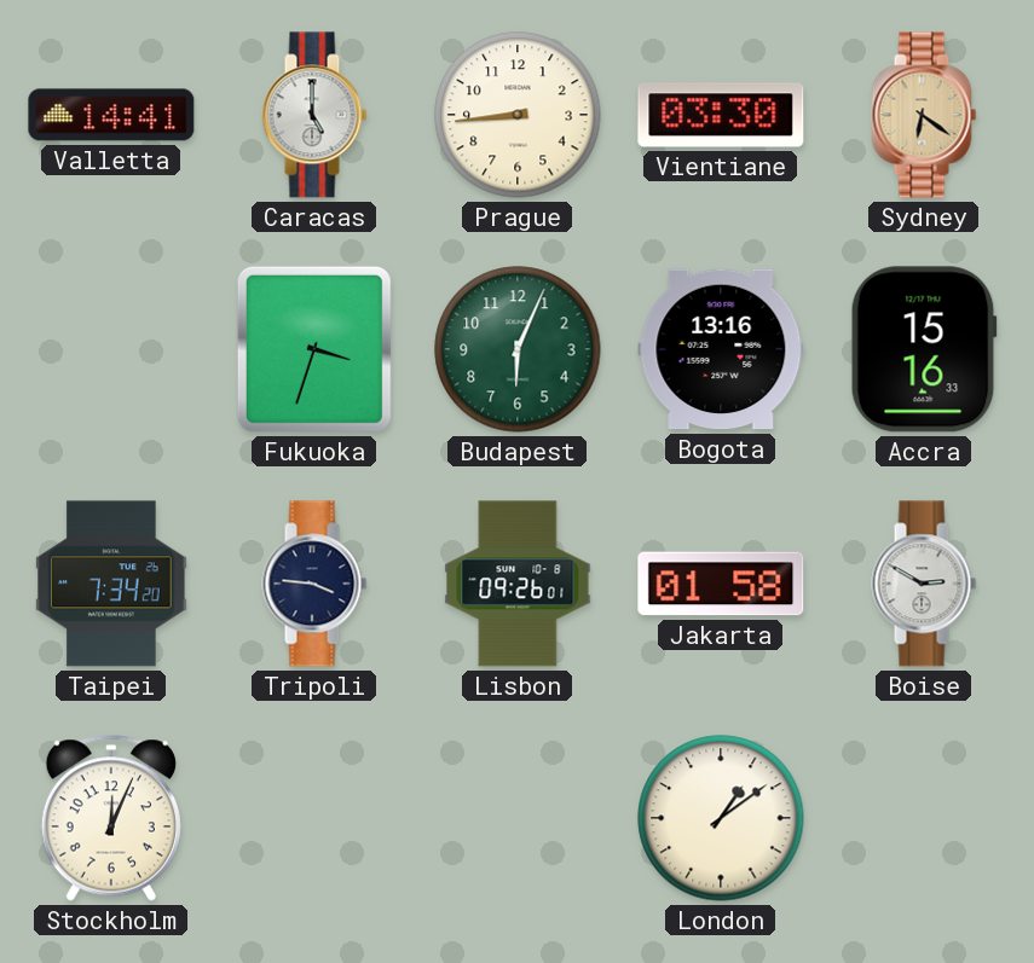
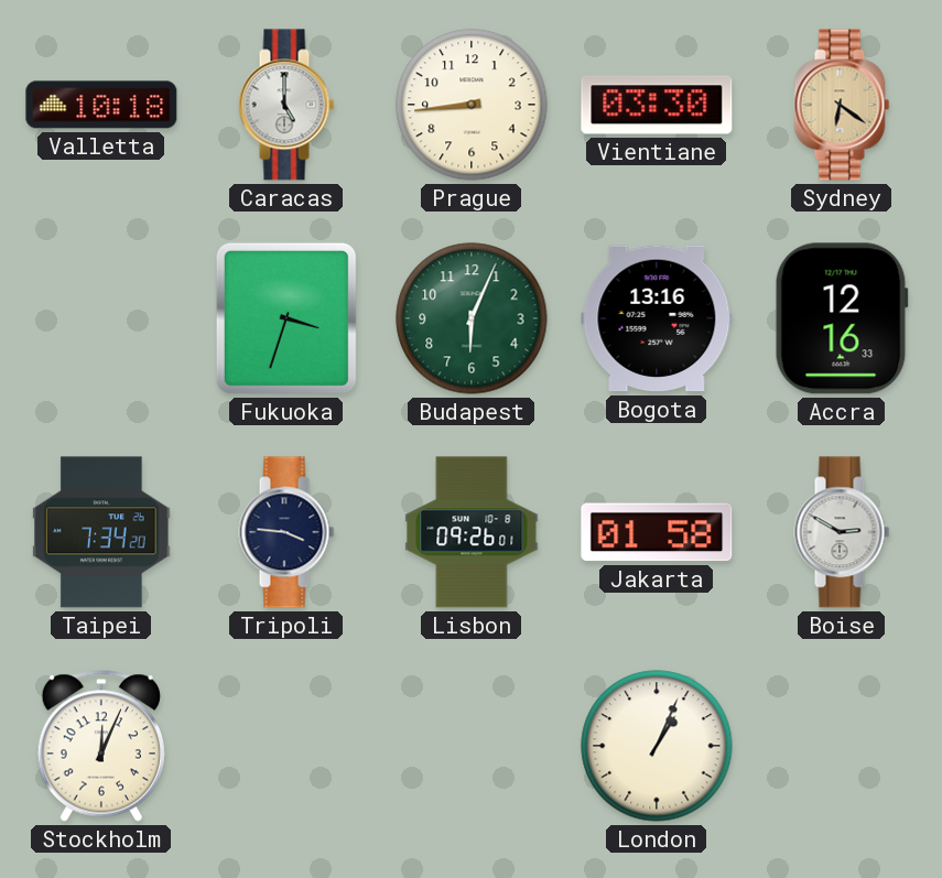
Valletta: 14:41 -> 10:18
Accra: 15:16 -> 12:16
London: 1:09 -> 1:04
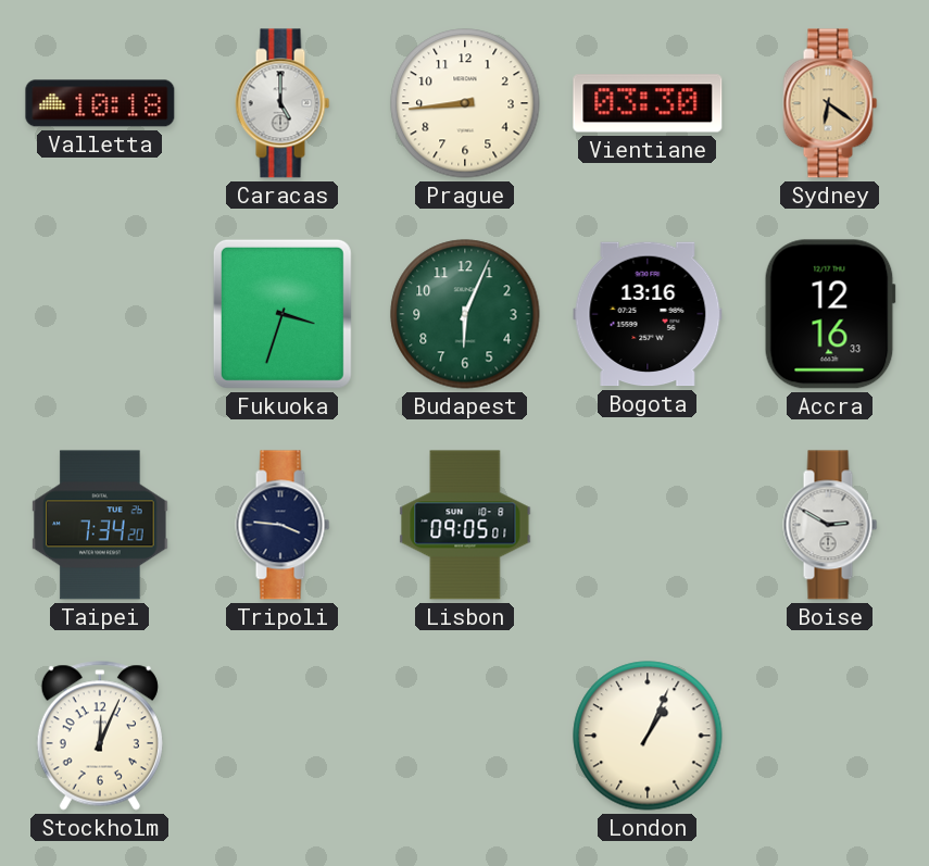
Lisbon: 09:26 -> 09:05
Jakarta: 01:58 -> none
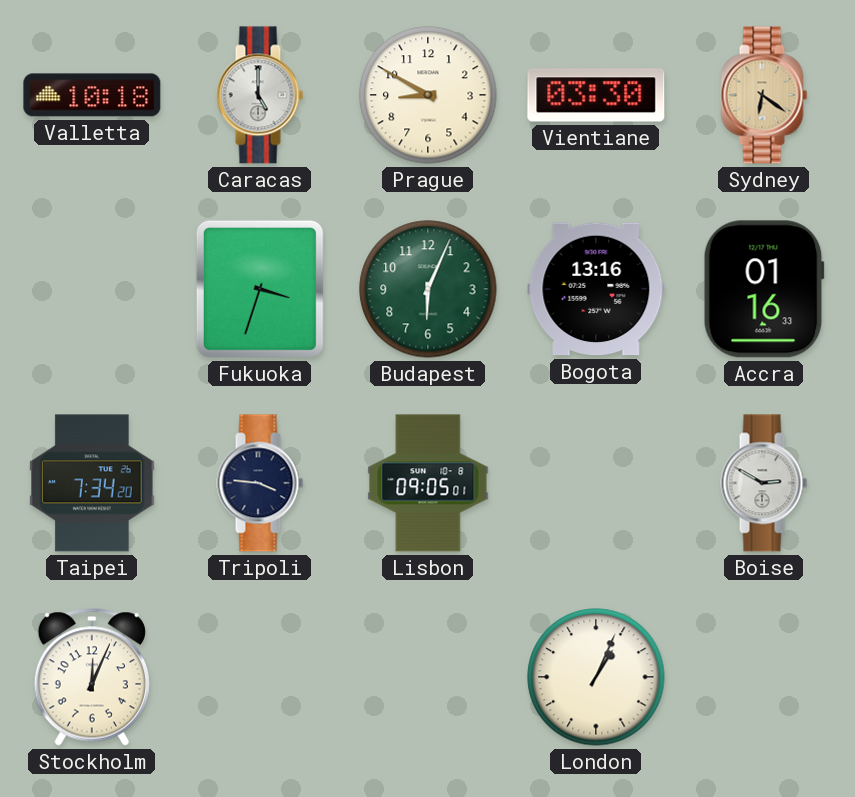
Prague: 8:44 -> 8:50
Accra: 12:16 -> 01:16
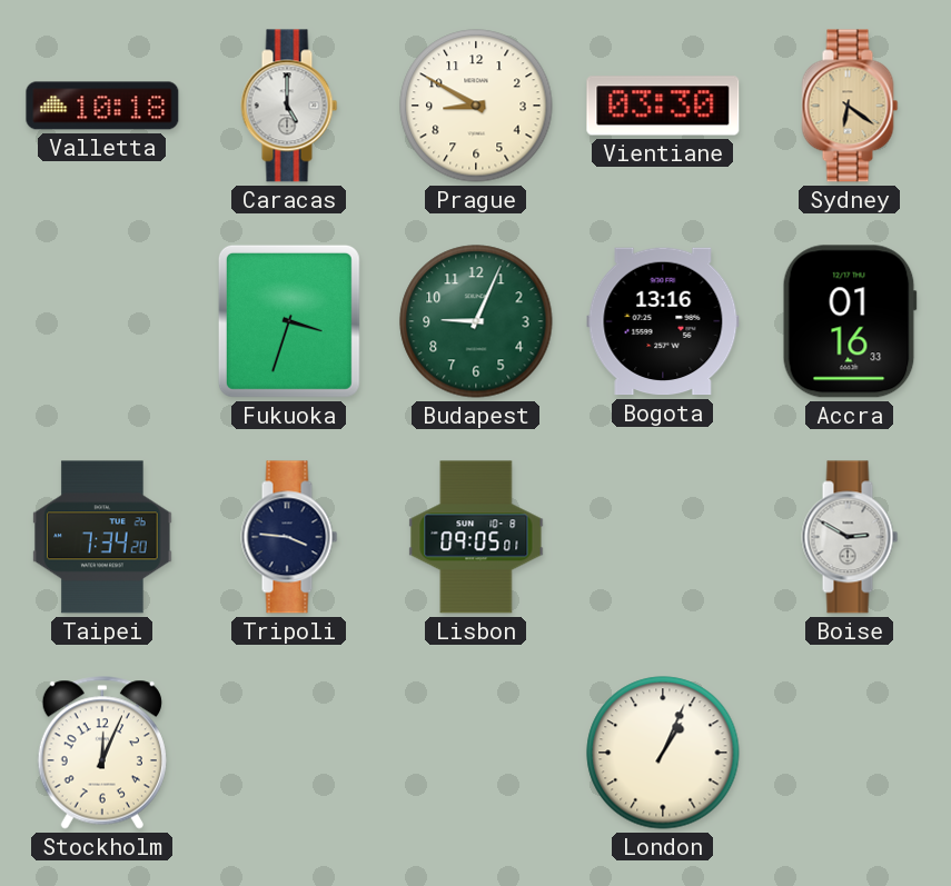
Budapest: 6:04 -> 9:04
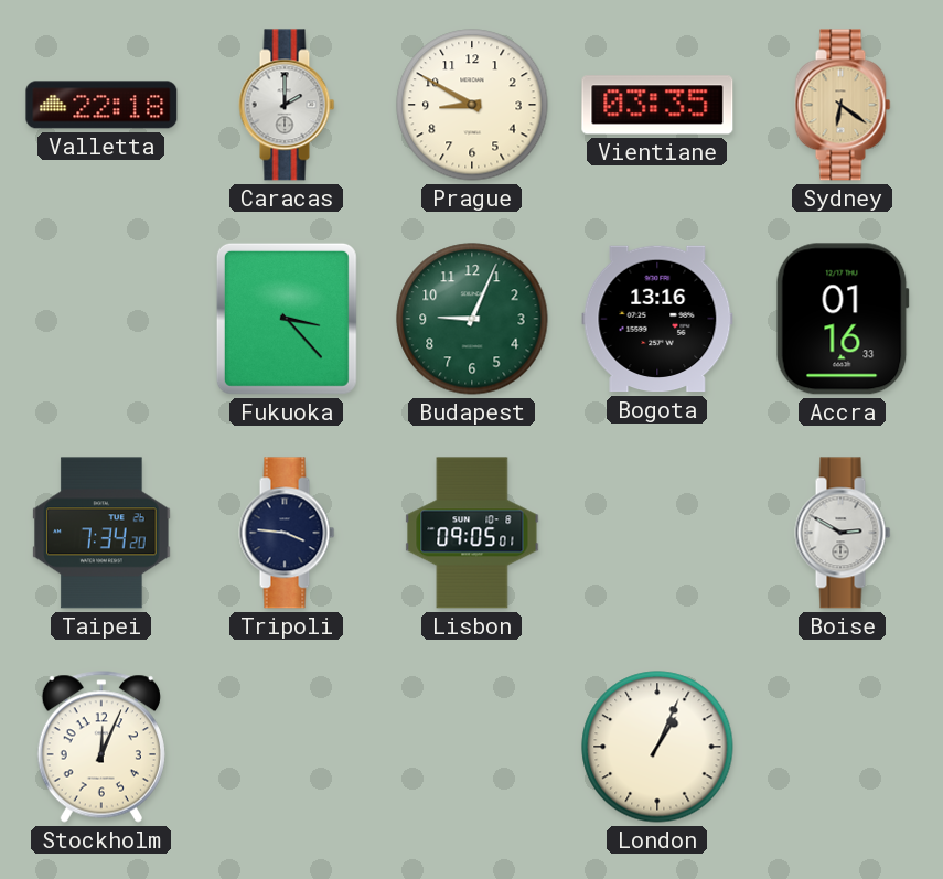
Valletta: 10:18 -> 22:18
Caracas: 5:00 -> 2:00
Vientiane: 03:30 -> 03:35
Fukuoka: 3:33 -> 3:23
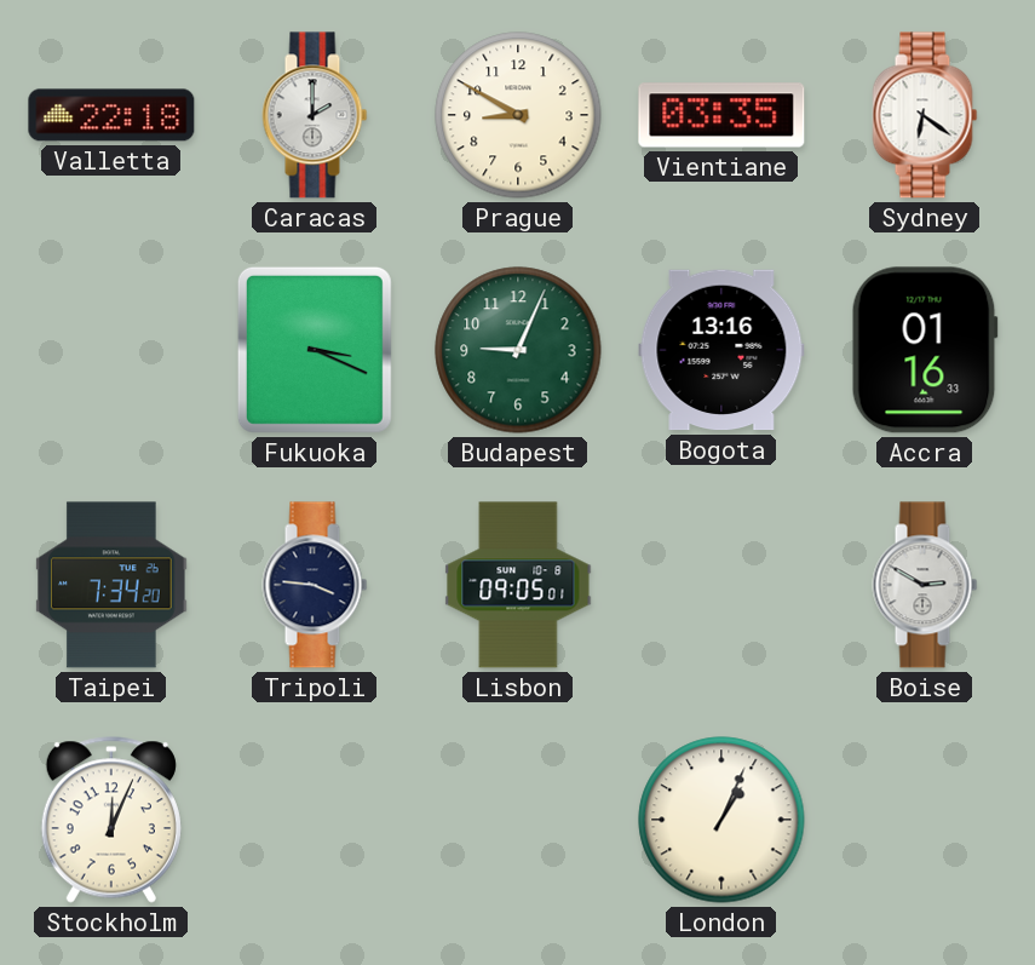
Sydney dial: champagne -> white
Fukuoka: 3:23 -> 3:19
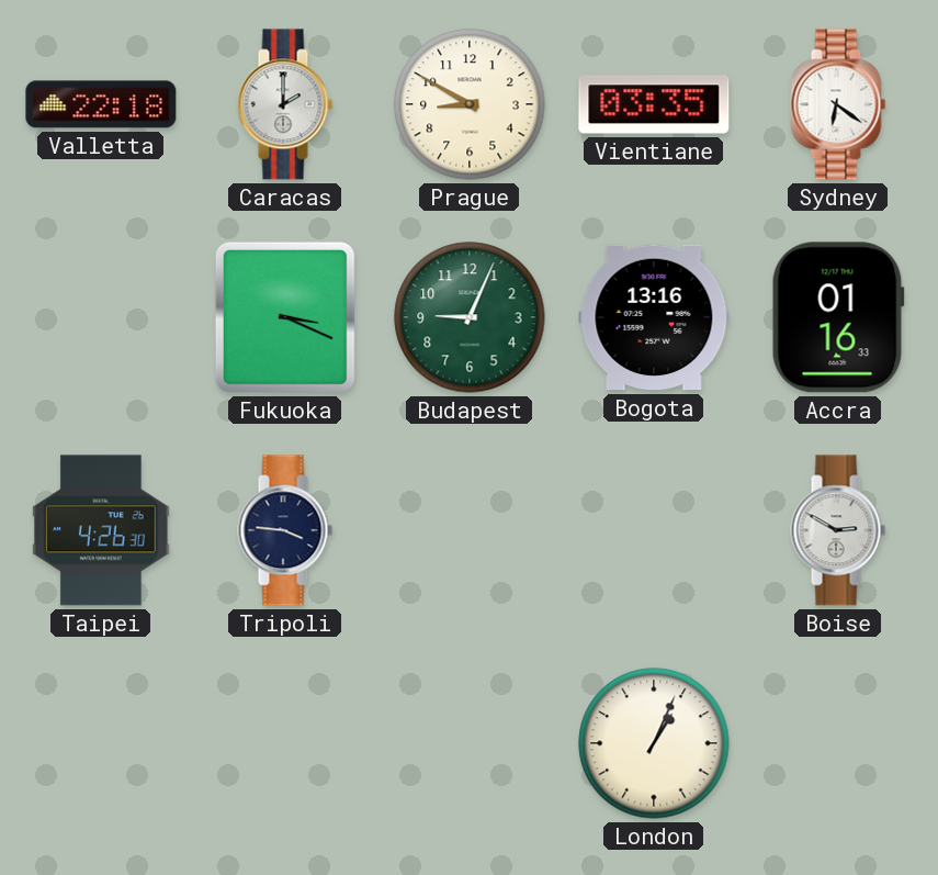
Taipei: 7:34 -> 4:26
Lisbon: 09:05 -> none
Stockholm: 12:04 -> none
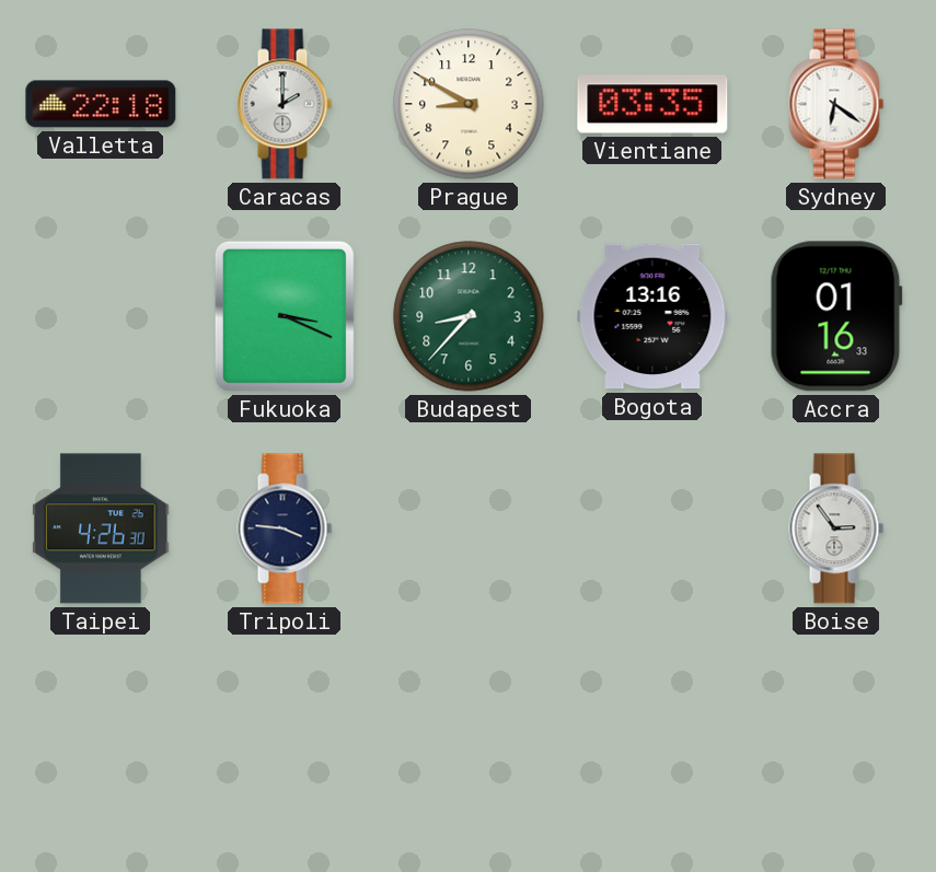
Budapest: 9:04 -> 8:37
Boise: 2:50 -> 2:54
London: 1:04 -> none
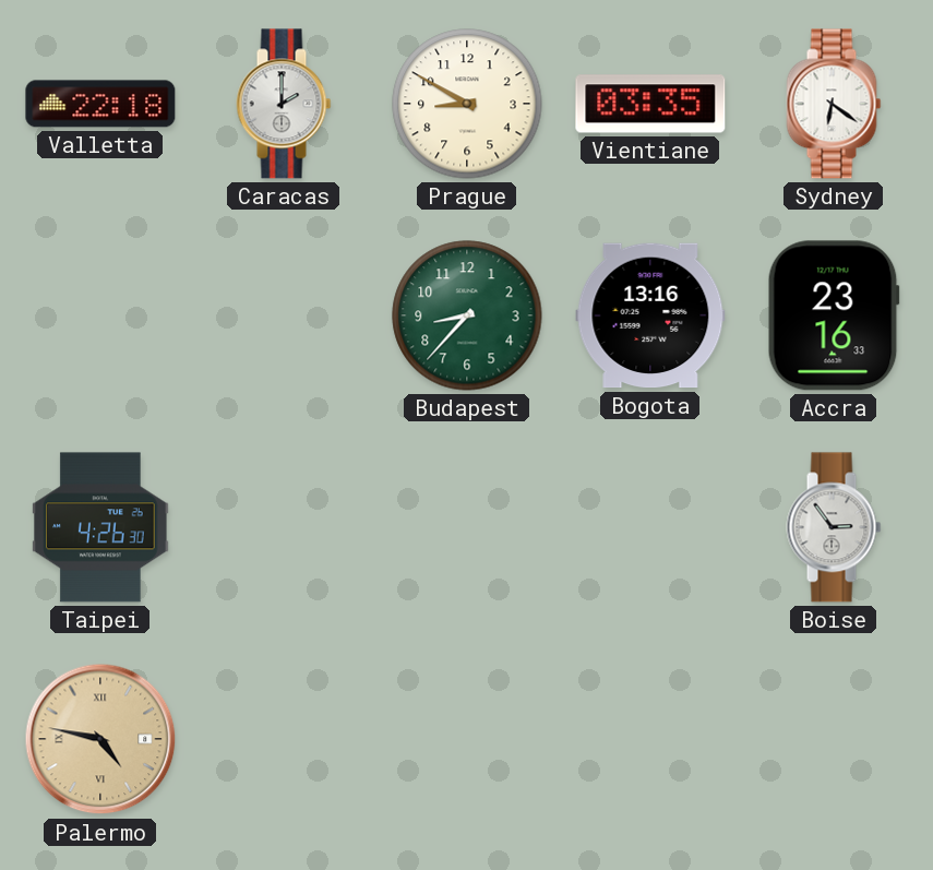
Fukuoka: 3:19 -> none
Accra: 01:16 -> 23:16
Tripoli: 3:46 -> none
Palermo: none -> 4:47
